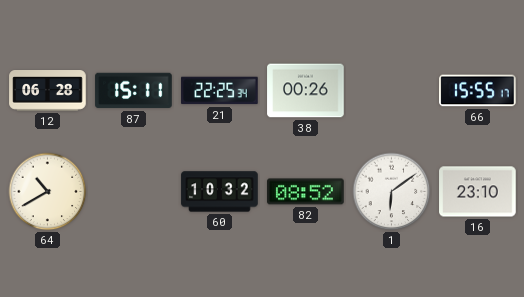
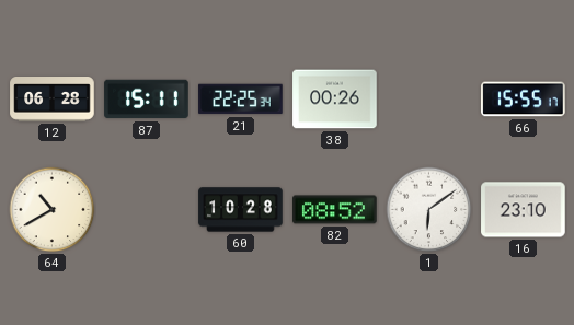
60: 10:32 -> 10:28
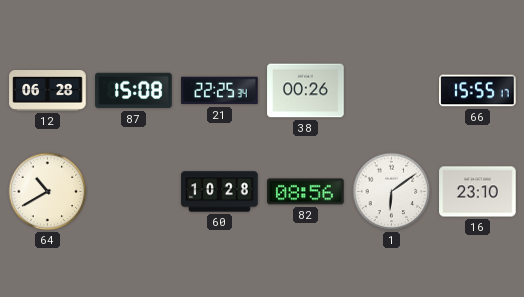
87: 15:11 -> 15:08
82: 08:52 -> 08:56
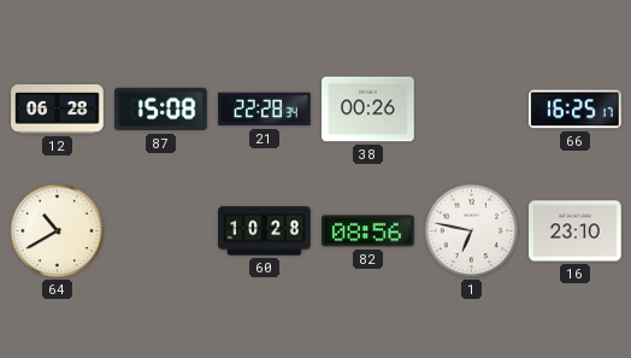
21: 22:25 -> 22:28
66: 15:55 -> 16:25
1: 6:09 -> 6:47
